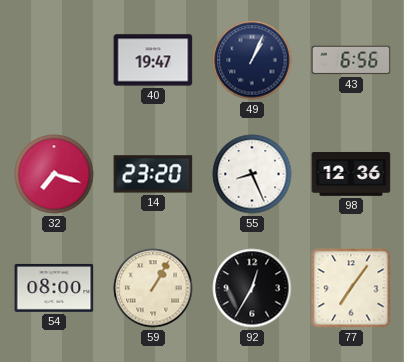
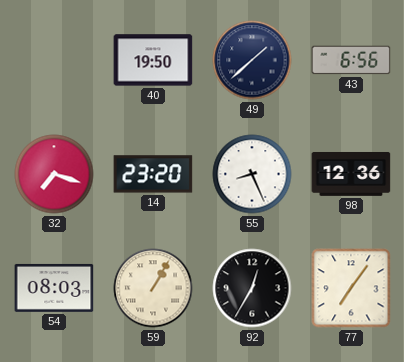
40: 19:47 -> 19:50
49: 1:04 -> 1:38
54: 08:00 -> 08:03
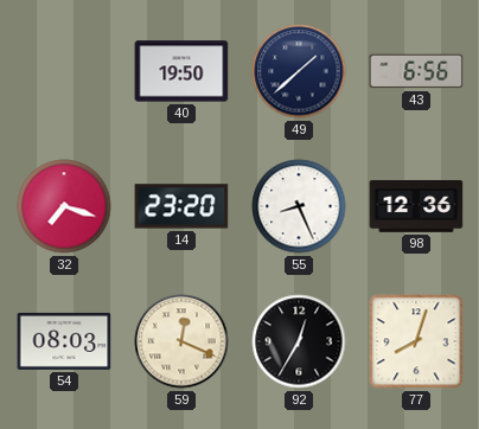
59: 1:05 -> 12:19
77: 7:06 -> 8:03
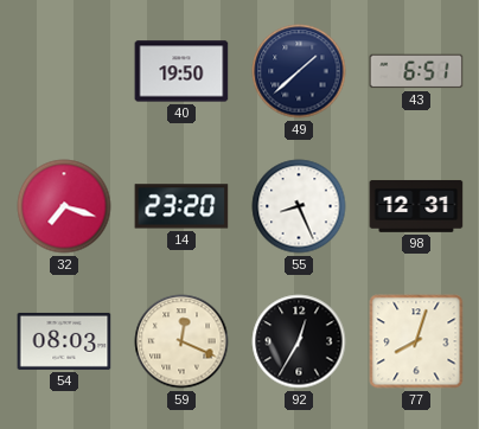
43: 6:56 -> 6:51
98: 12:36 -> 12:31
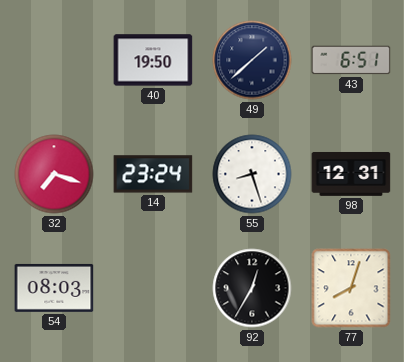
14: 23:20 -> 23:24
55: 8:26 -> 8:27
59: 12:19 -> none
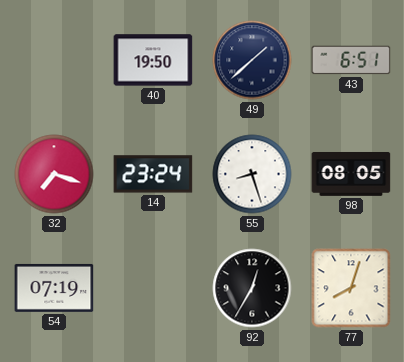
98: 12:31 -> 08:05
54: 08:03 -> 07:19
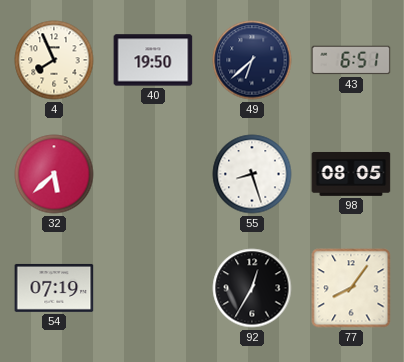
4: none -> 7:56
49: 1:38 -> 6:38
32: 7:18 -> 5:38
14: 23:24 -> none
77: 8:03 -> 8:06
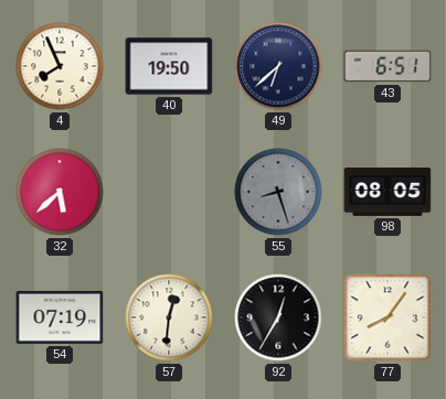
55 dial: white -> grey
57: none -> 12:31
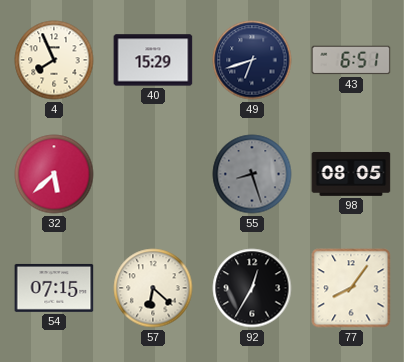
40: 19:50 -> 15:29
49: 6:38 -> 6:42
54: 07:19 -> 07:15
57: 12:31 -> 6:22
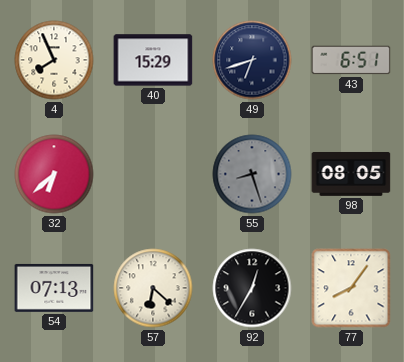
32: 5:38 -> 6:38
54: 07:15 -> 07:13
